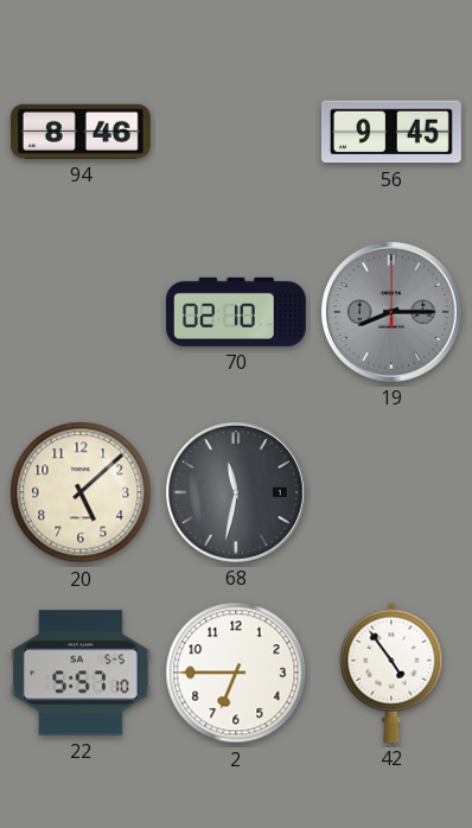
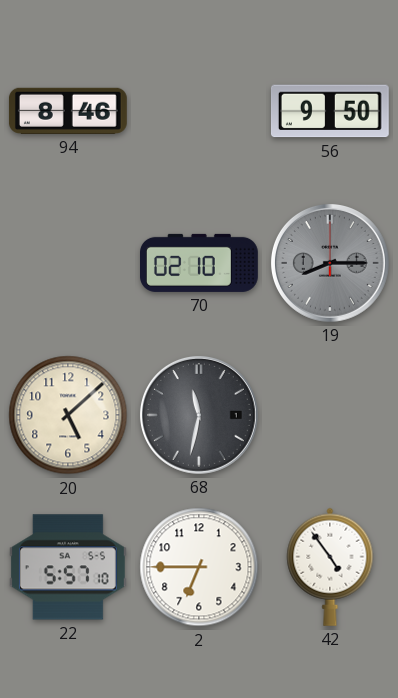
56: 9:45 -> 9:50
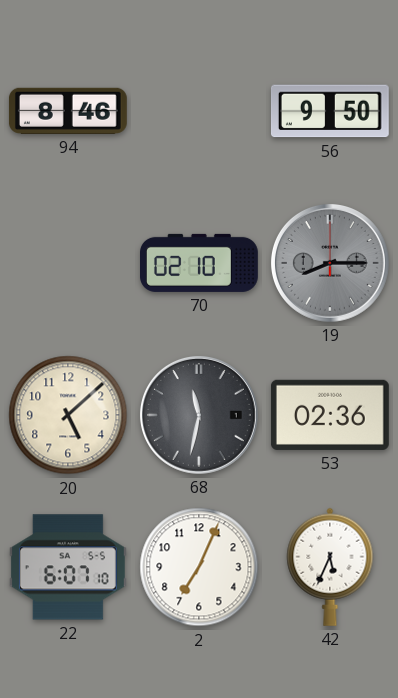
53: none -> 02:36
22: 5:57 -> 6:07
2: 6:45 -> 7:04
42: 4:54 -> 5:34
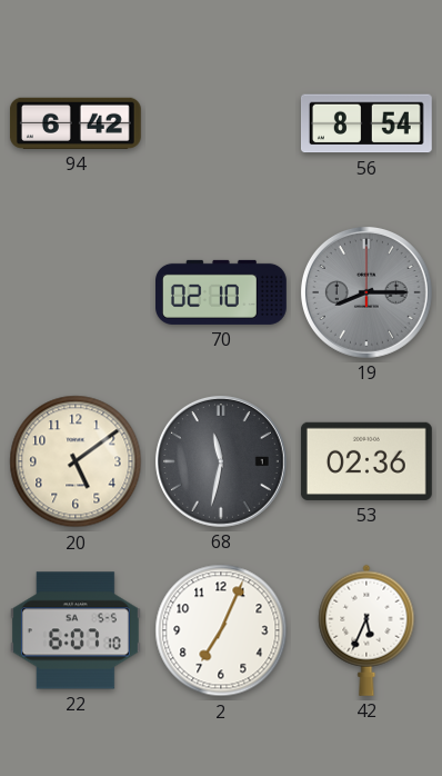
94: 8:46 -> 6:42
56: 9:50 -> 8:54
20: 5:08 -> 5:09
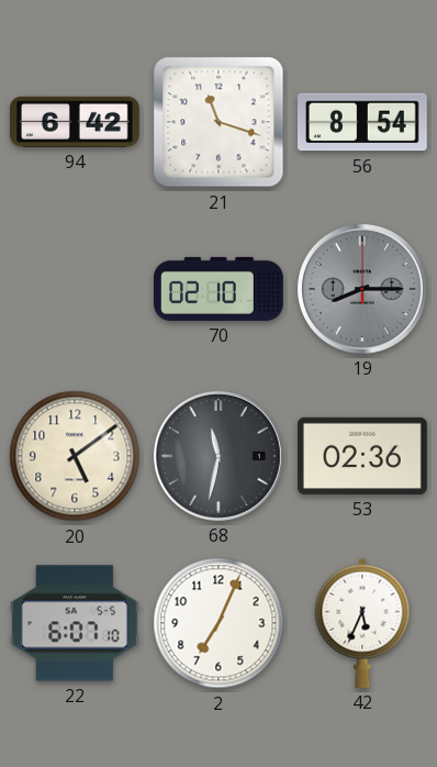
21: none -> 11:18
